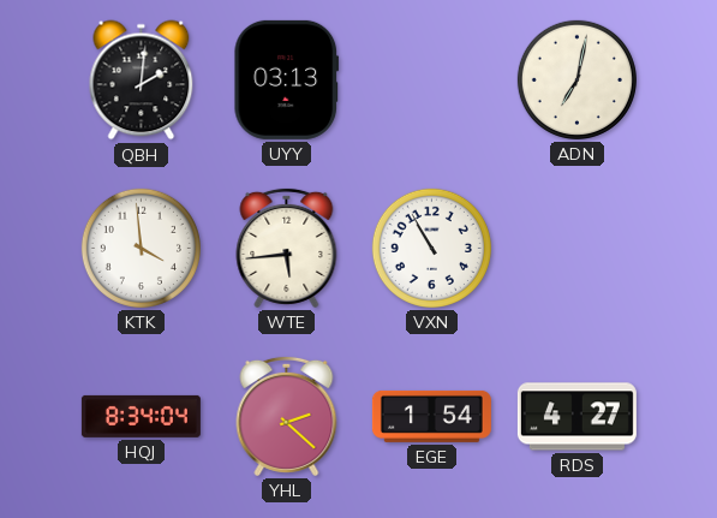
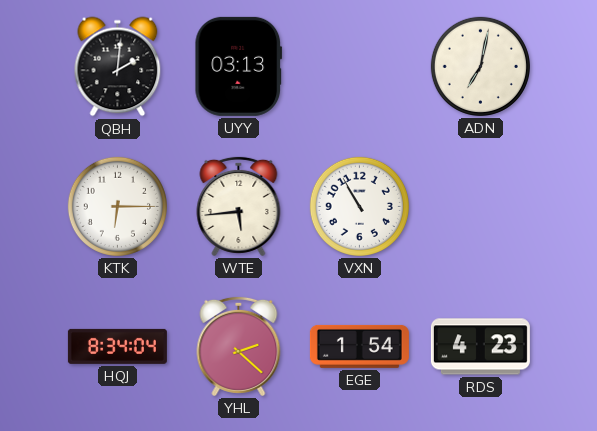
KTK: 3:59 -> 6:15
RDS: 4:27 -> 4:23
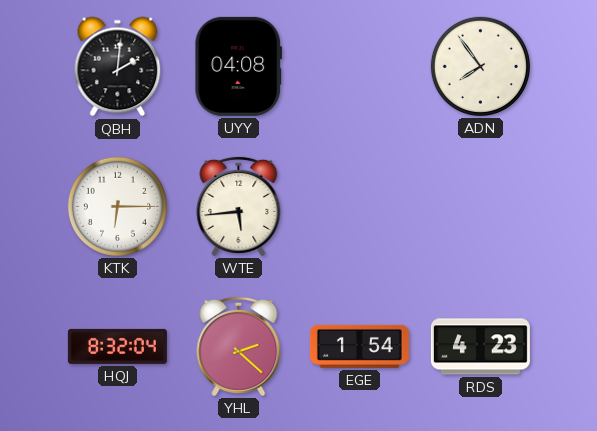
UYY: 03:13 -> 04:08
ADN: 7:02 -> 7:54
VXN: 10:55 -> none
HQJ: 8:34 -> 8:32
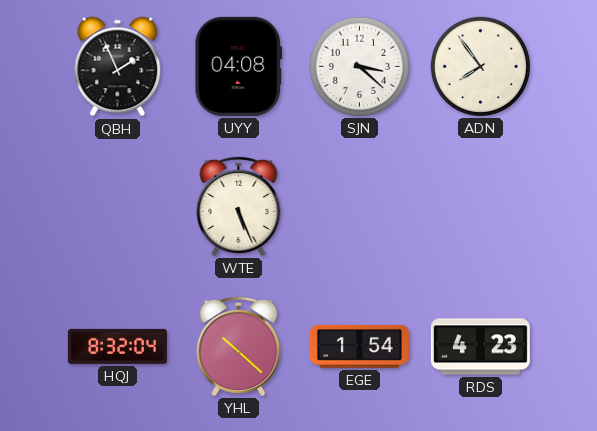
QBH: 2:01 -> 1:56
SJN: none -> 3:22
KTK: 6:15 -> none
WTE: 5:44 -> 5:26
YHL: 2:22 -> 10:22
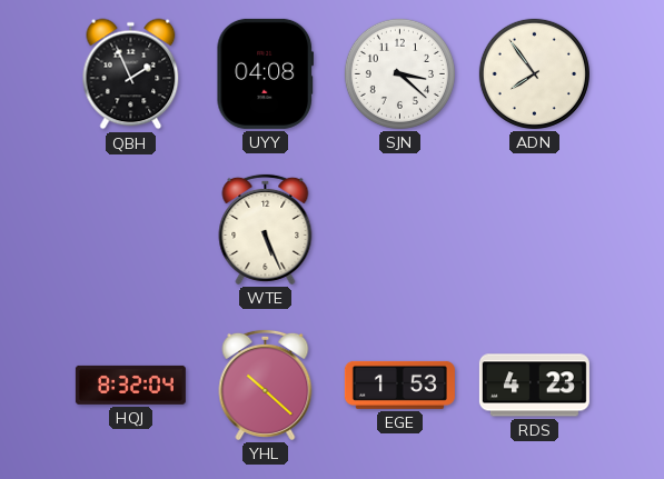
EGE: 1:54 -> 1:53
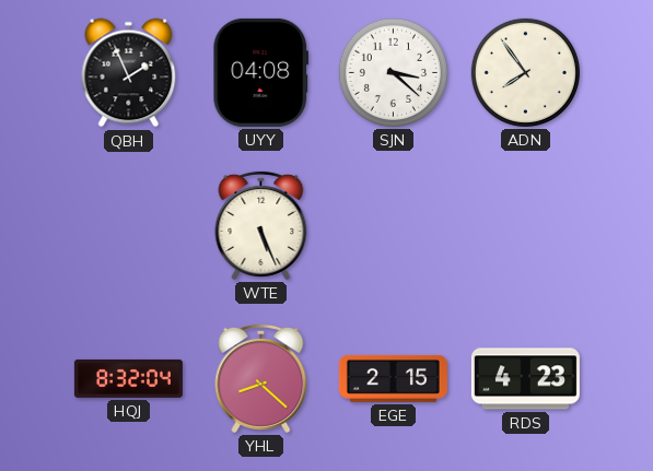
YHL: 10:22 -> 8:22
EGE: 1:53 -> 2:15
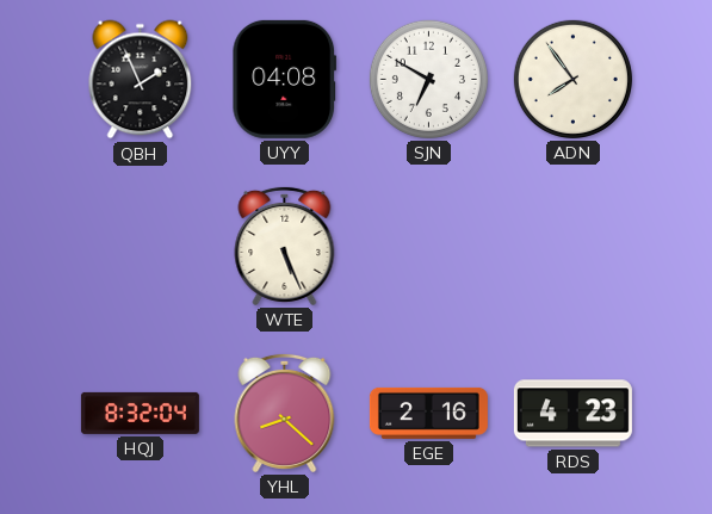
SJN: 3:22 -> 6:50
EGE: 2:15 -> 2:16
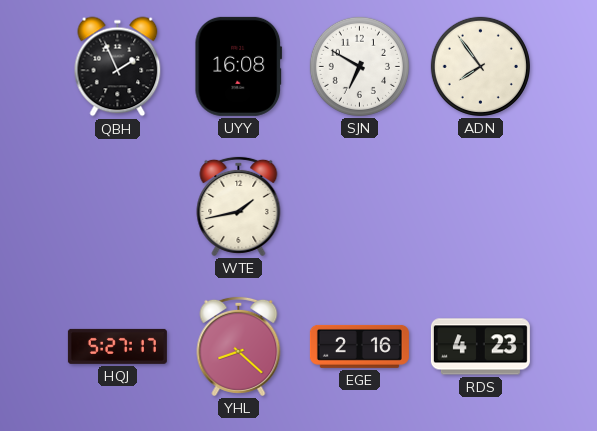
UYY: 04:08 -> 16:08
WTE: 5:26 -> 1:43
HQJ: 8:32 -> 5:27
